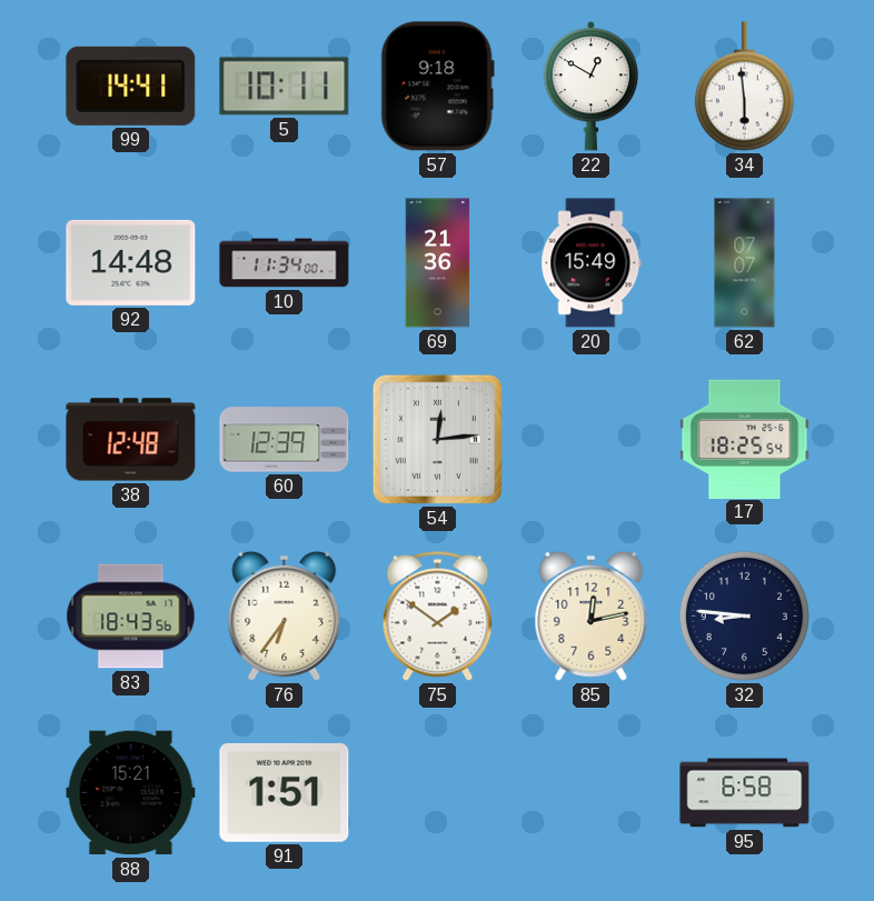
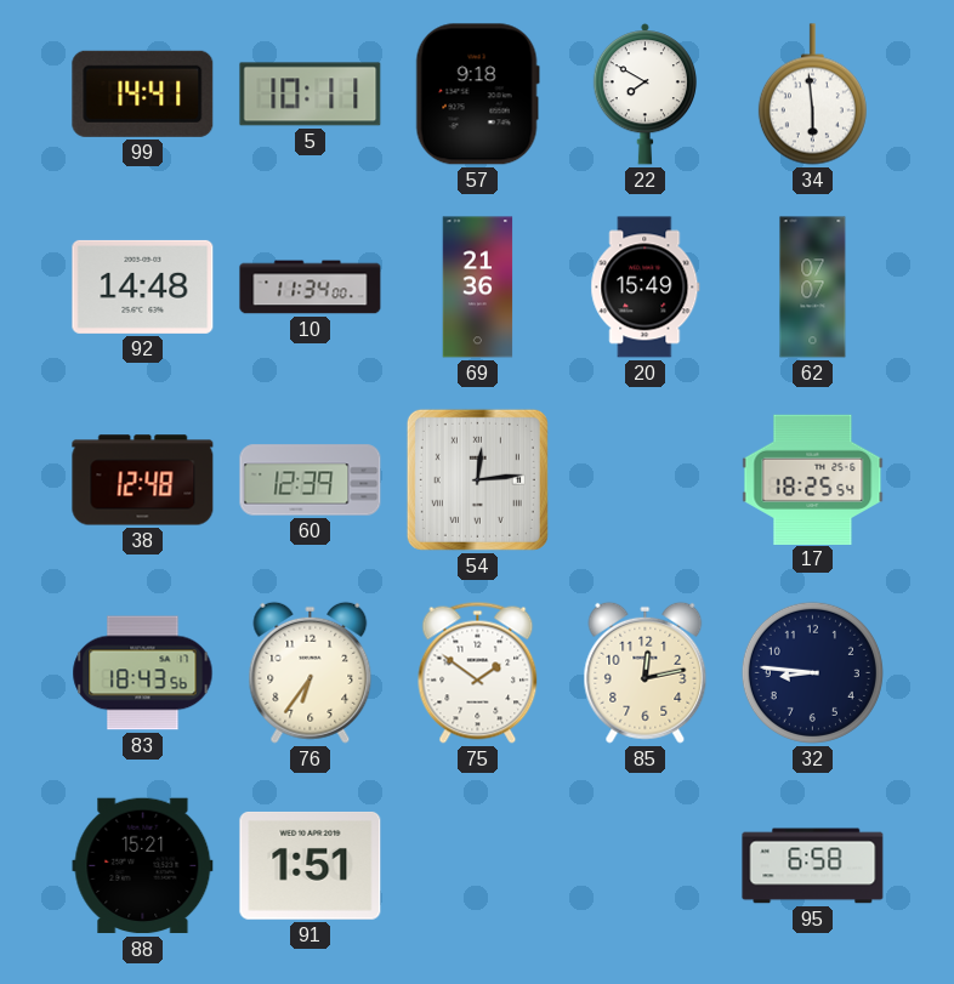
22: 12:50 -> 7:50
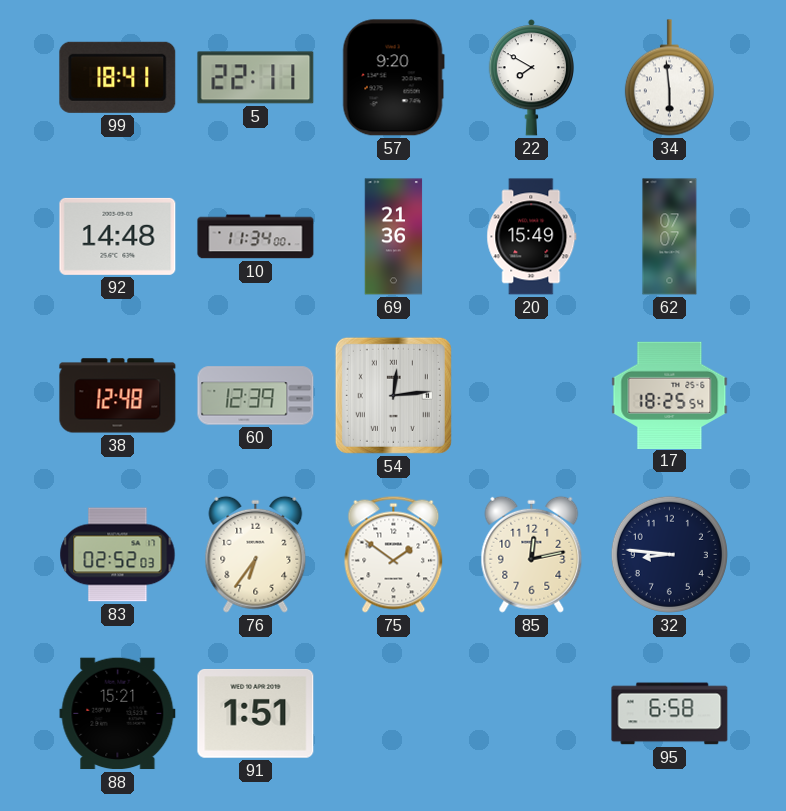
99: 14:41 -> 18:41
5: 10:11 -> 22:11
57: 9:18 -> 9:20
83: 18:43 -> 02:52
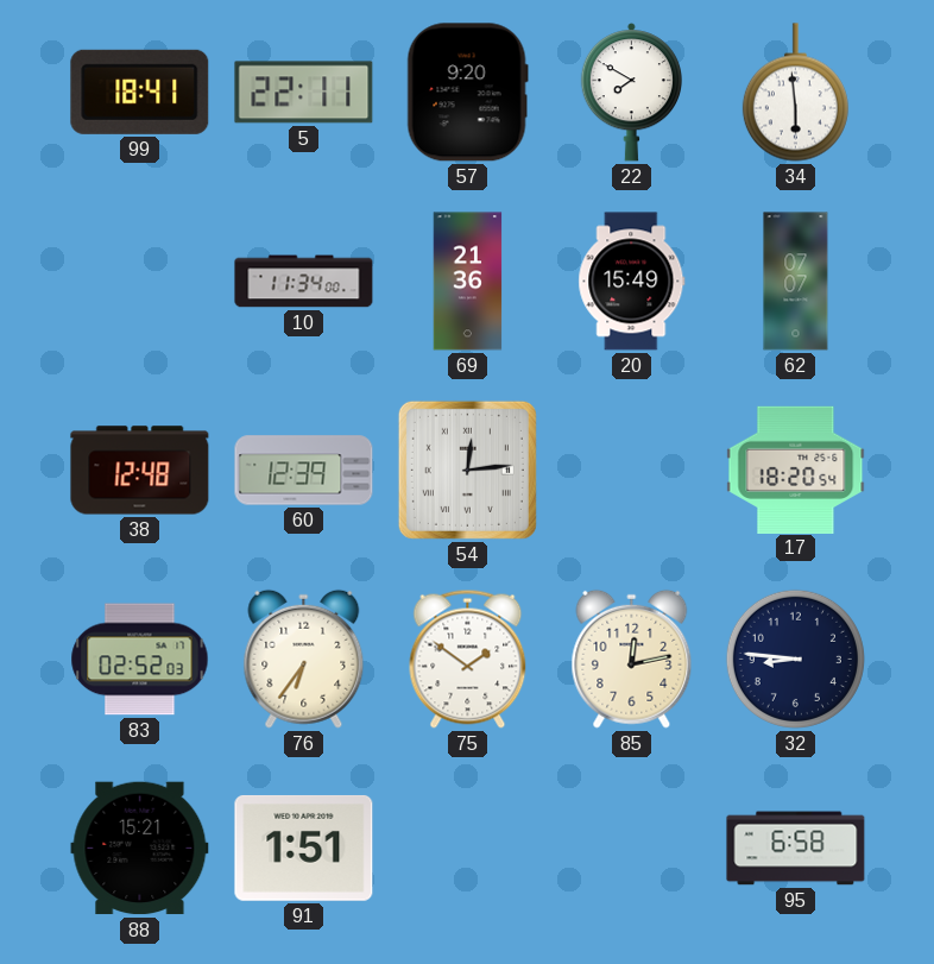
92: 14:48 -> none
17: 18:25 -> 18:20
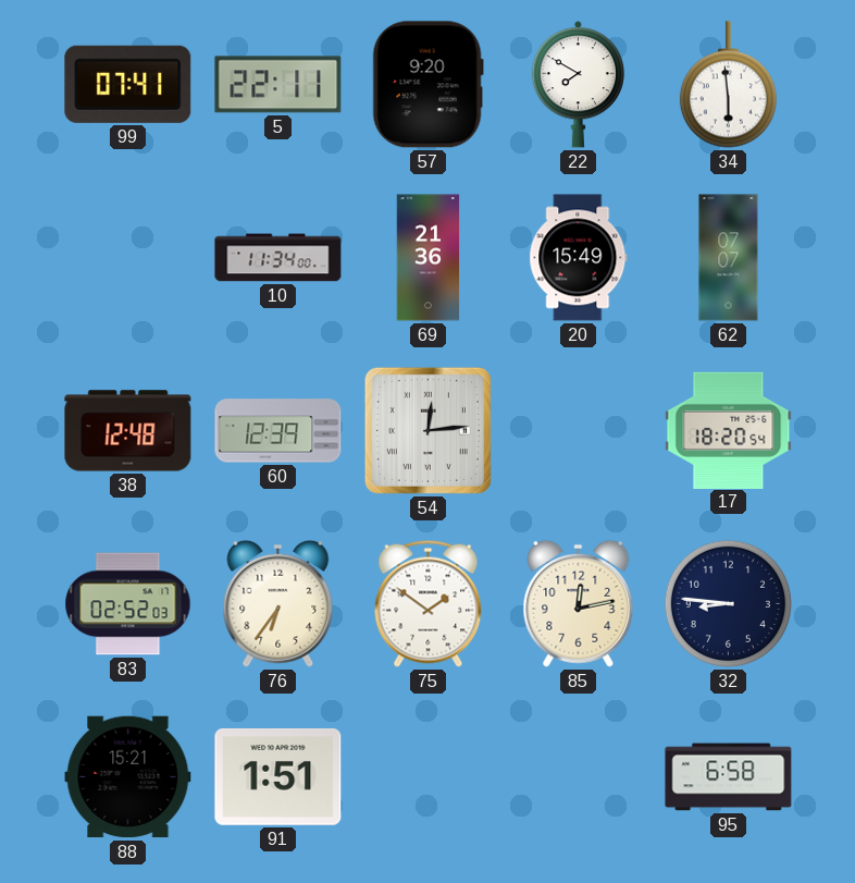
99: 18:41 -> 07:41
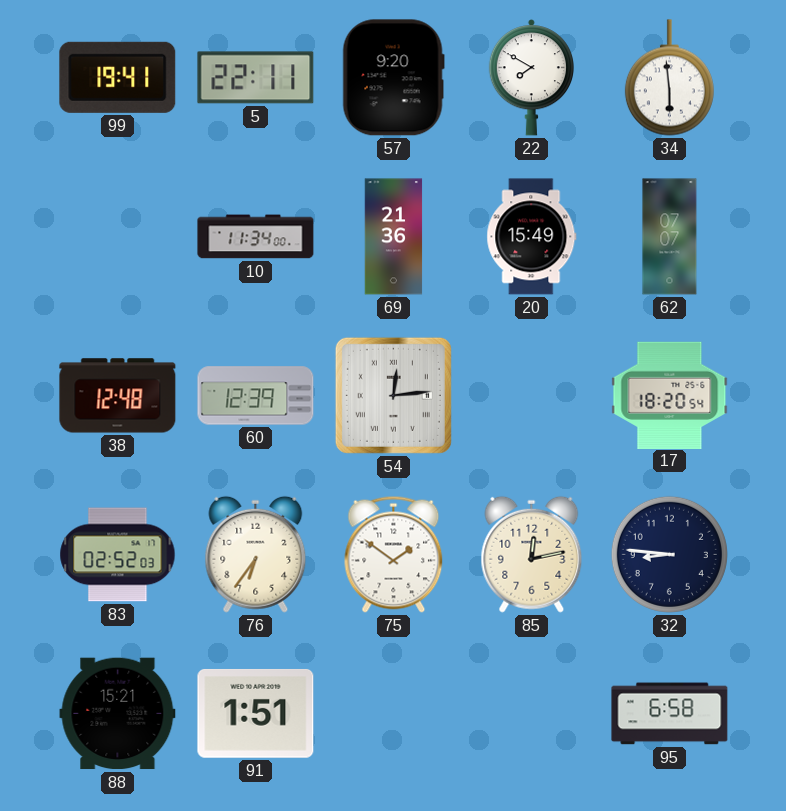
99: 07:41 -> 19:41
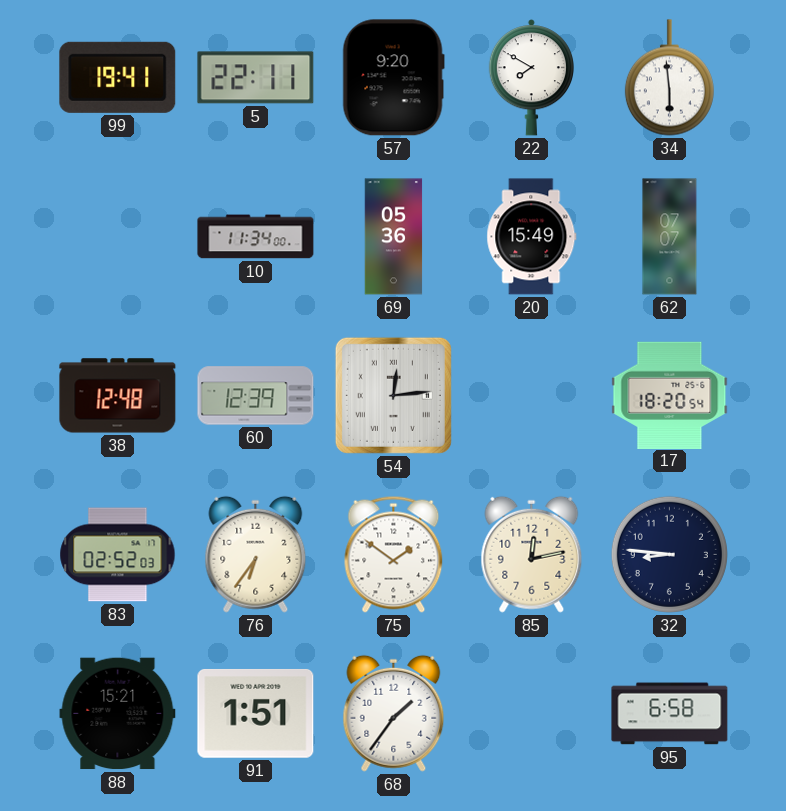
69: 21:36 -> 05:36
68: none -> 1:36
